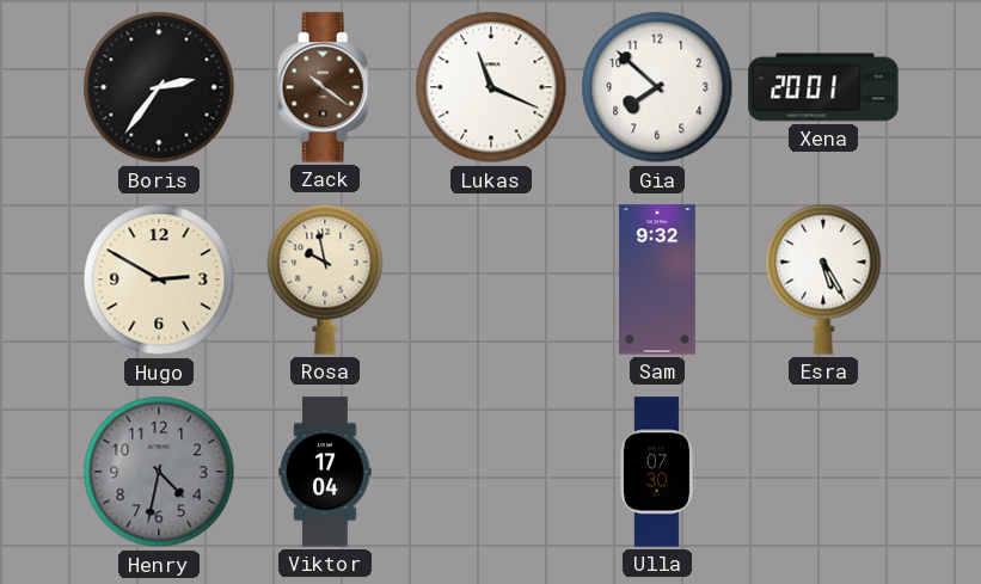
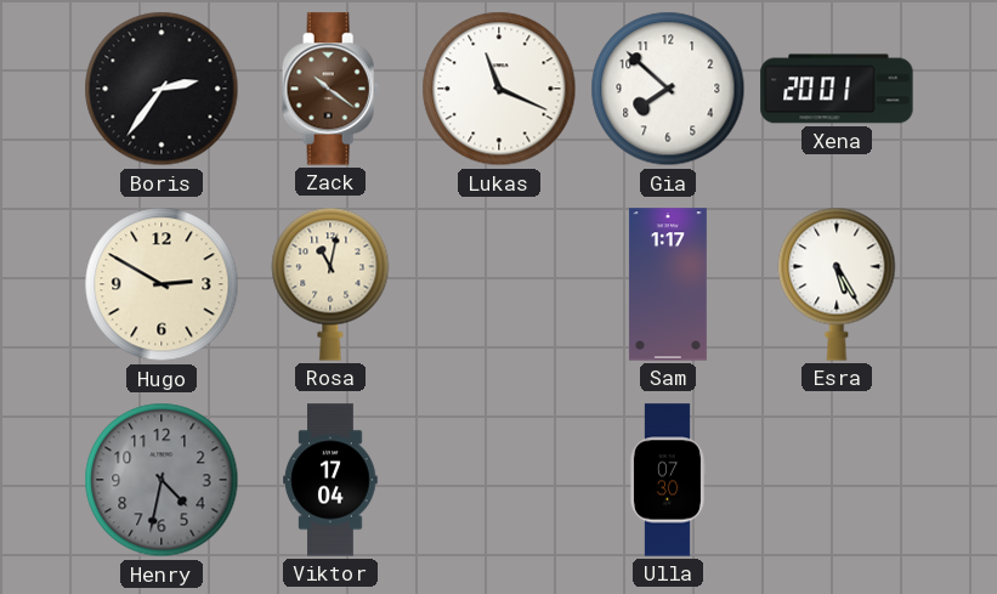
Rosa: 9:58 -> 11:02
Sam: 9:32 -> 1:17
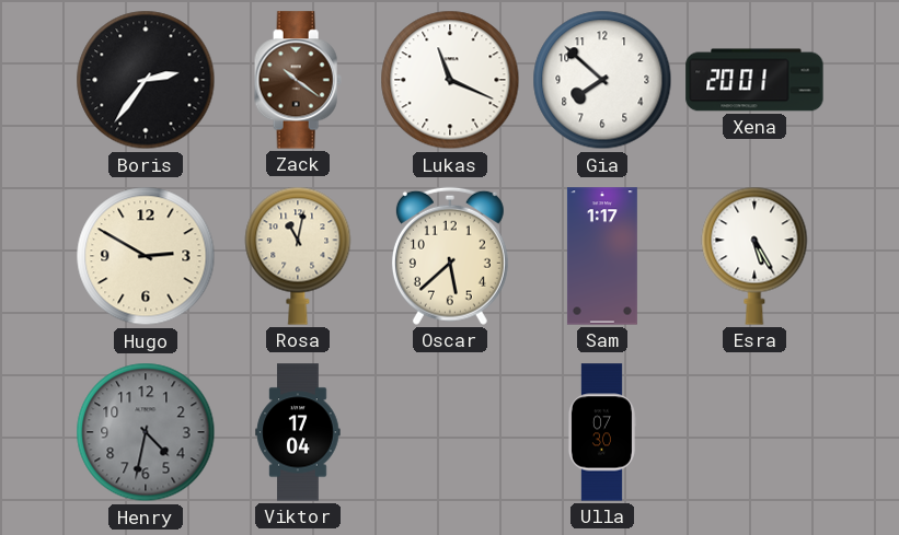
Oscar: none -> 5:38
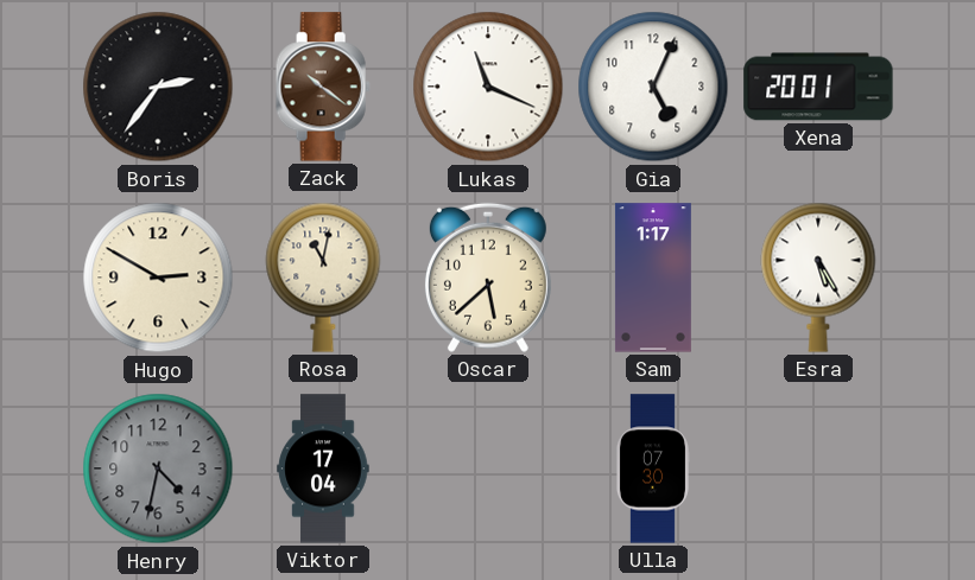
Gia: 7:52 -> 5:04
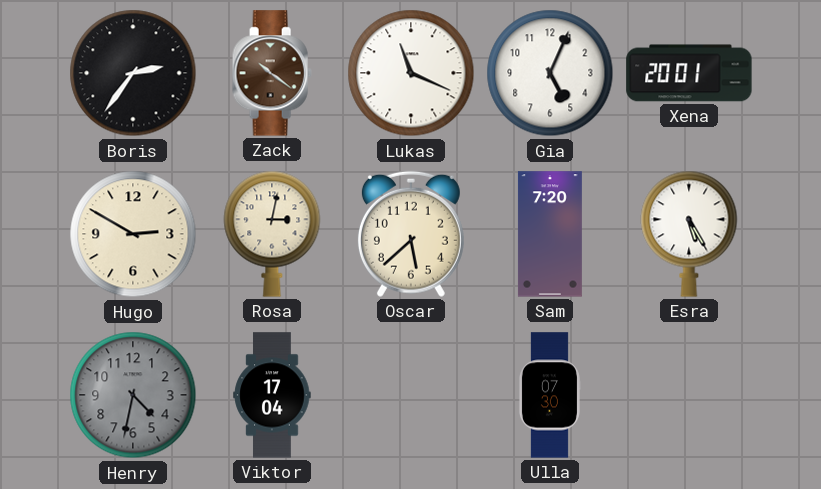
Rosa: 11:02 -> 3:02
Sam: 1:17 -> 7:20
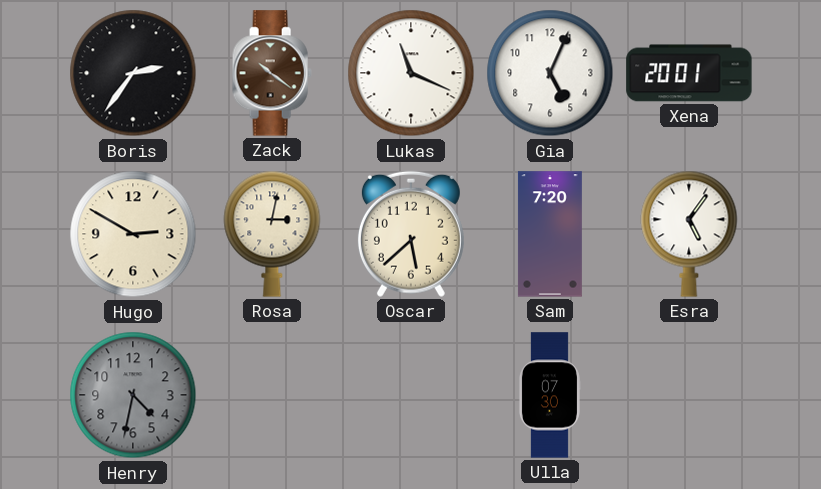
Esra: 5:25 -> 5:06
Viktor: 17:04 -> none
